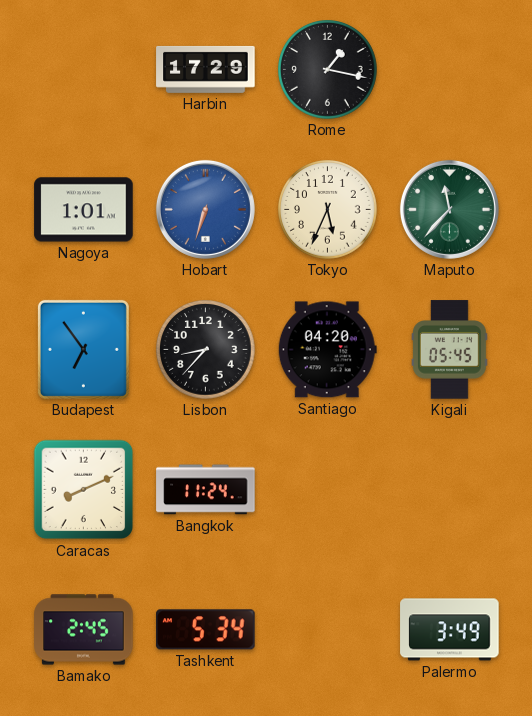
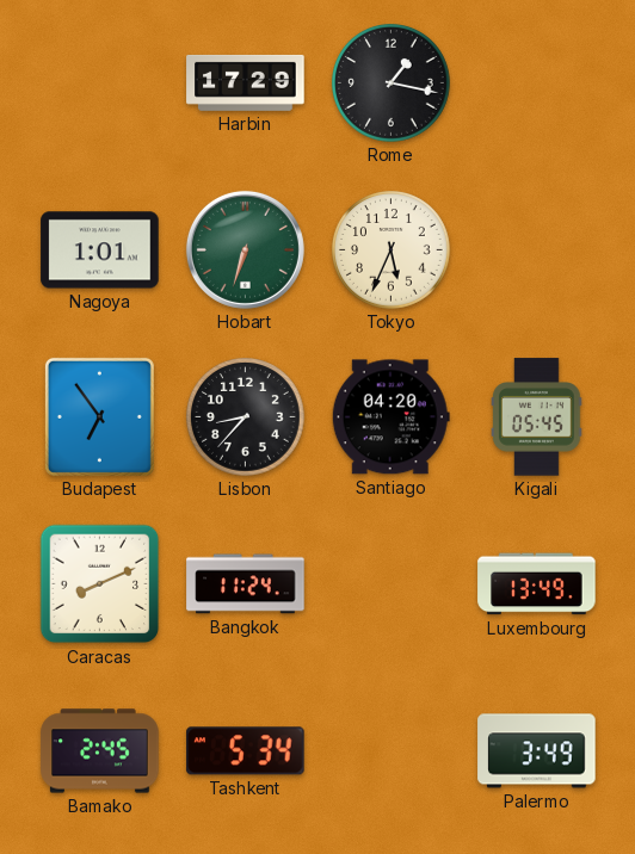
Hobart dial: blue -> green
Maputo: 11:37 -> none
Luxembourg: none -> 13:49
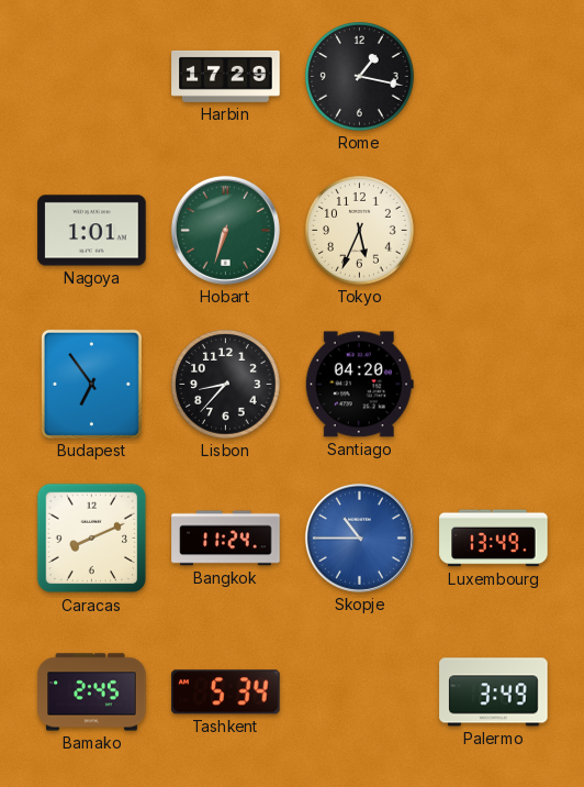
Kigali: 05:45 -> none
Skopje: none -> 10:45
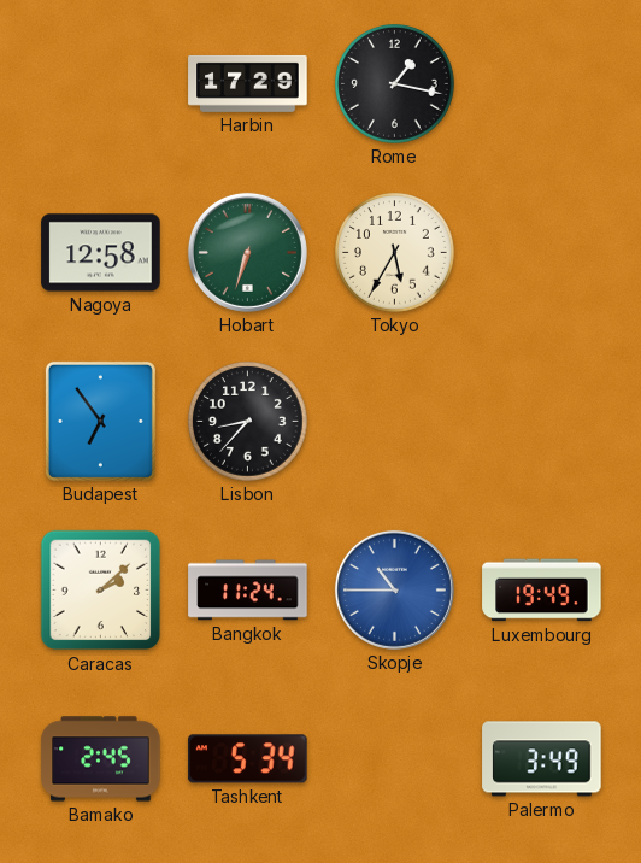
Nagoya: 1:01 -> 12:58
Tokyo: 5:34 -> 5:35
Santiago: 04:20 -> none
Caracas: 8:11 -> 2:08
Luxembourg: 13:49 -> 19:49
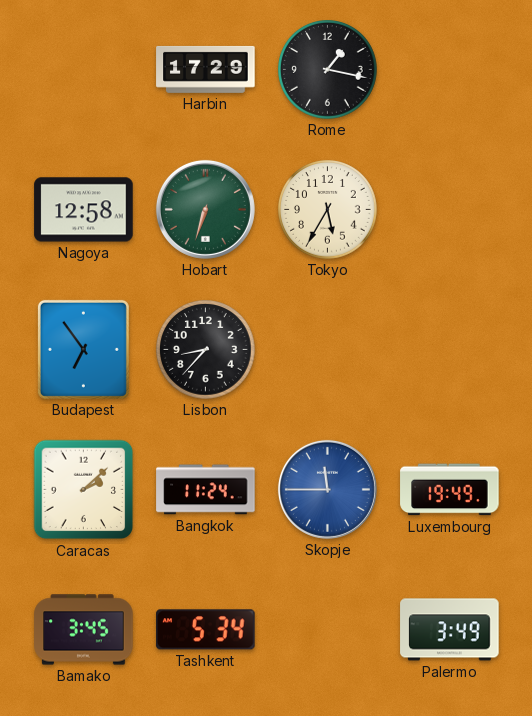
Skopje: 10:45 -> 11:45
Bamako: 2:45 -> 3:45
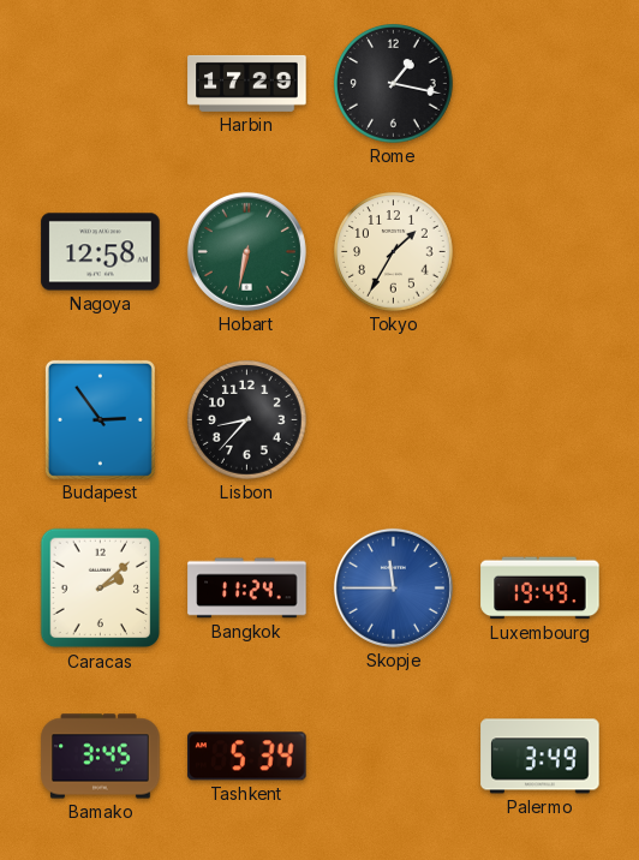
Hobart: 6:33 -> 6:32
Tokyo: 5:35 -> 1:35
Budapest: 6:54 -> 2:54
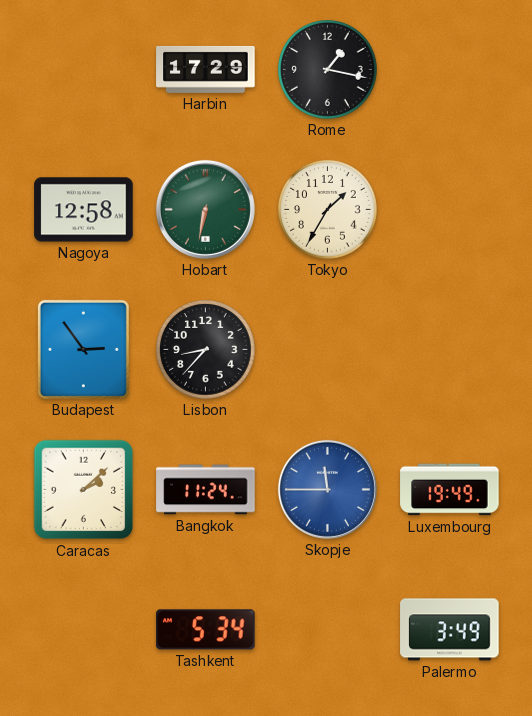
Bamako: 3:45 -> none
